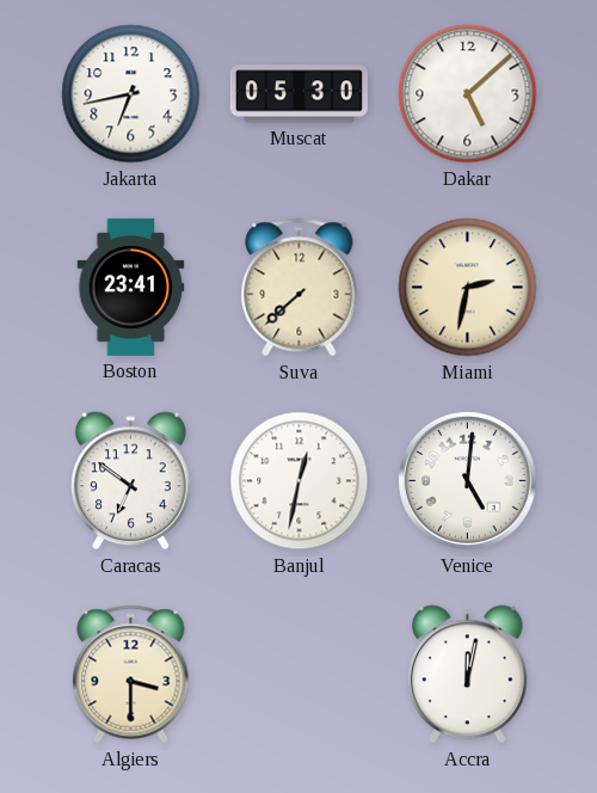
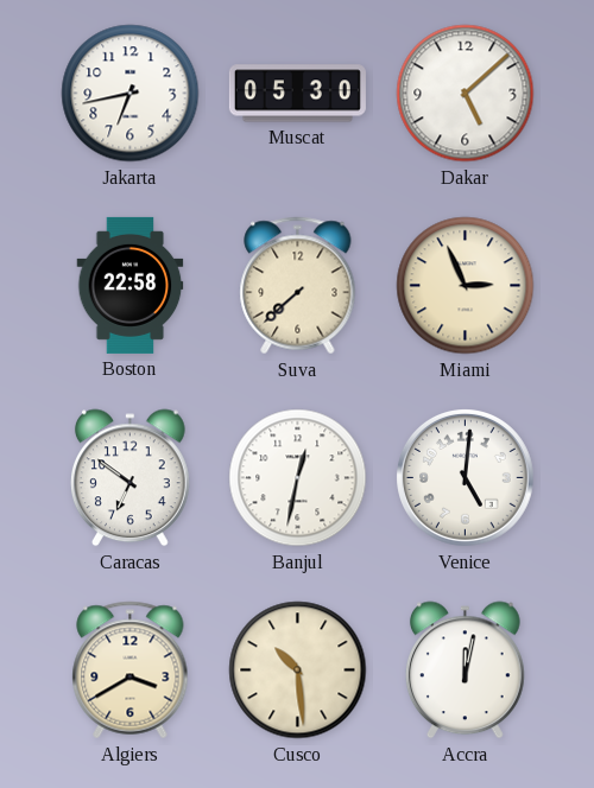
Boston: 23:41 -> 22:58
Miami: 2:32 -> 2:56
Algiers: 3:30 -> 3:40
Cusco: none -> 10:29
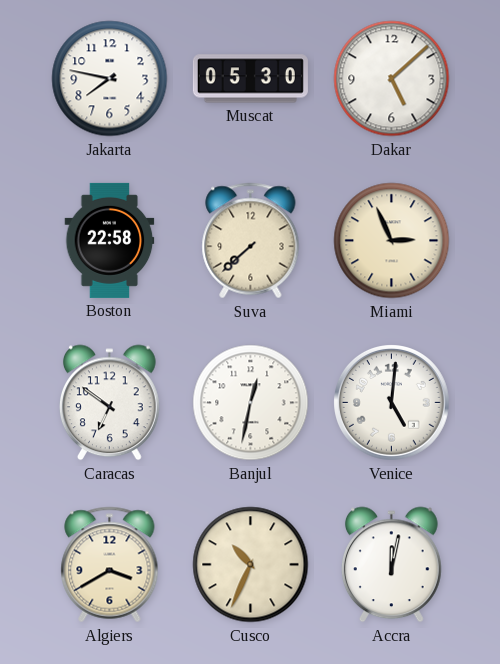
Jakarta: 6:43 -> 7:47
Cusco: 10:29 -> 10:34
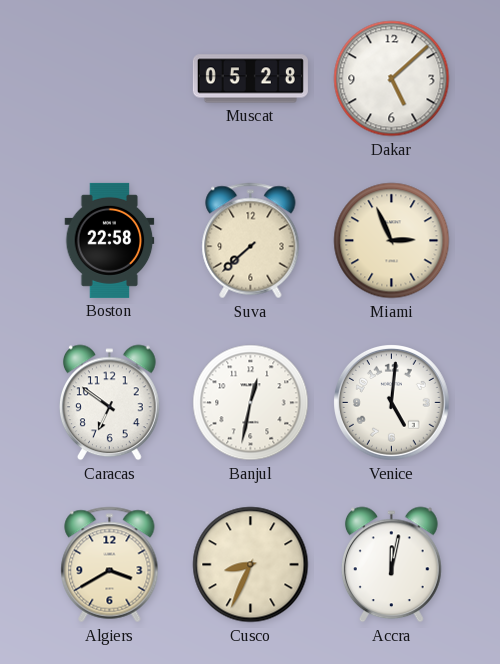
Jakarta: 7:47 -> none
Muscat: 05:30 -> 05:28
Cusco: 10:34 -> 8:34
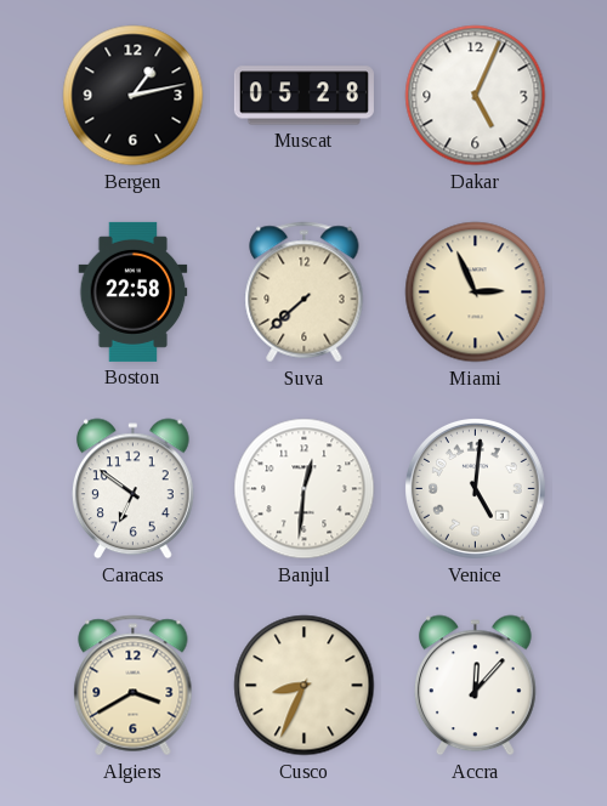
Bergen: none -> 1:13
Dakar: 5:08 -> 5:04
Banjul: 12:32 -> 12:31
Accra: 12:02 -> 12:07
